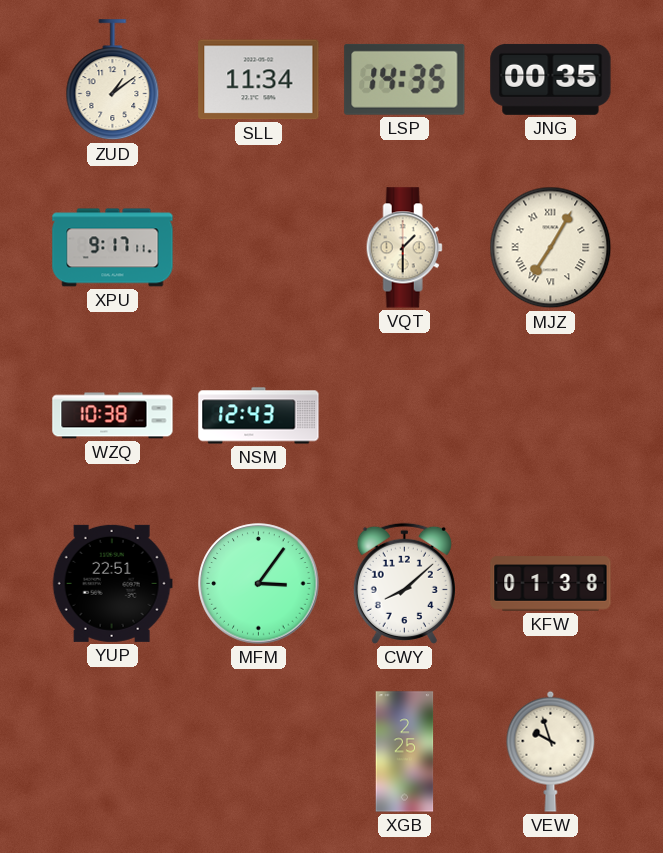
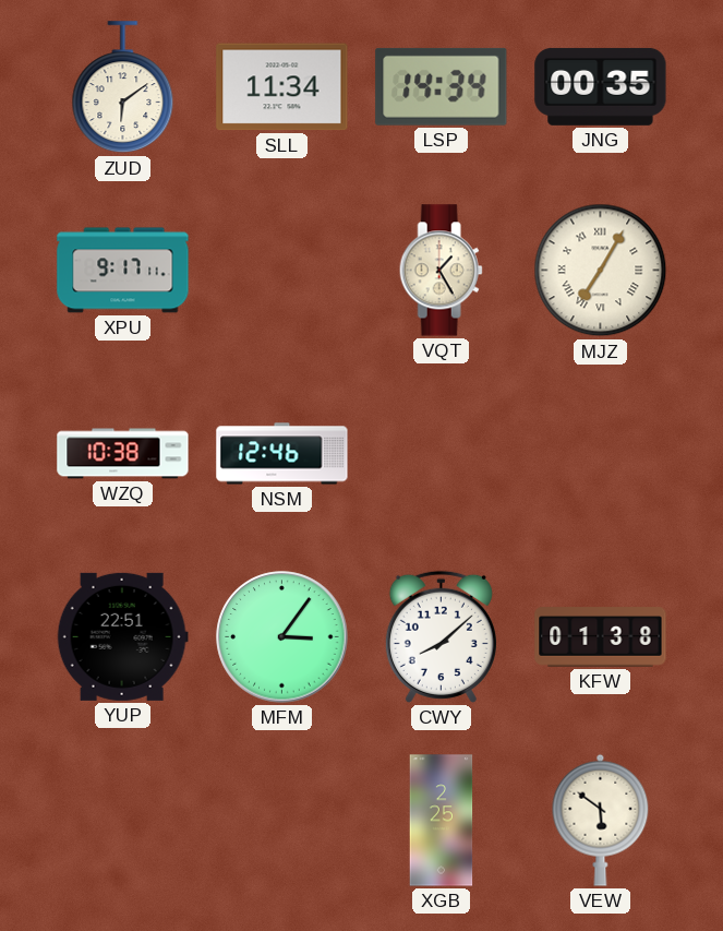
ZUD: 1:09 -> 6:09
LSP: 14:35 -> 14:34
VQT: 1:30 -> 1:25
NSM: 12:43 -> 12:46
VEW: 9:57 -> 5:51
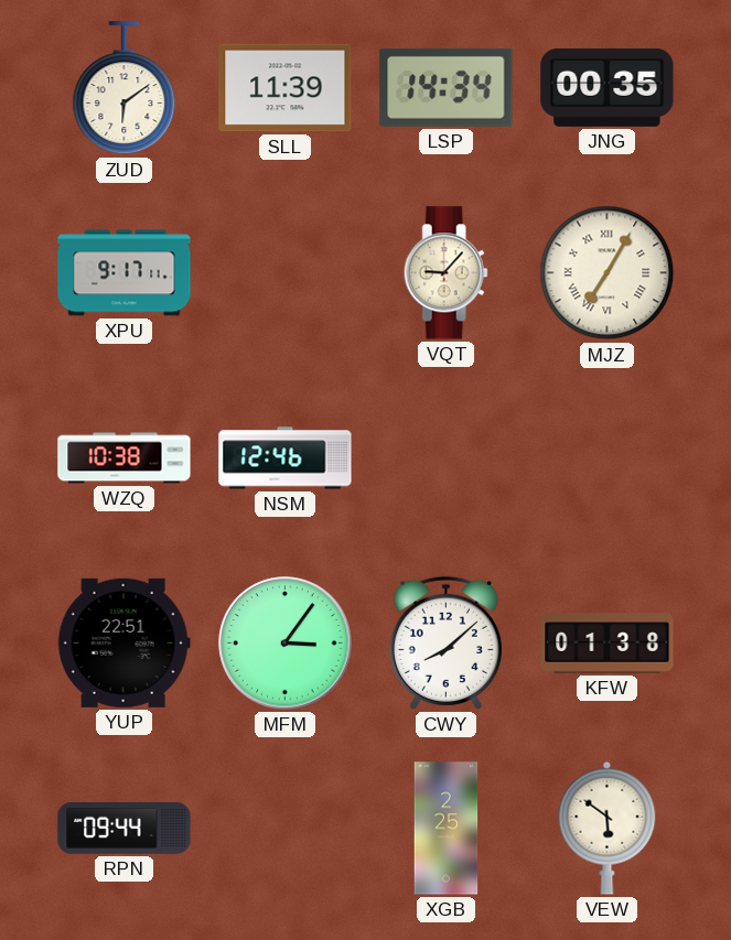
SLL: 11:34 -> 11:39
VQT: 1:25 -> 9:07
RPN: none -> 09:44
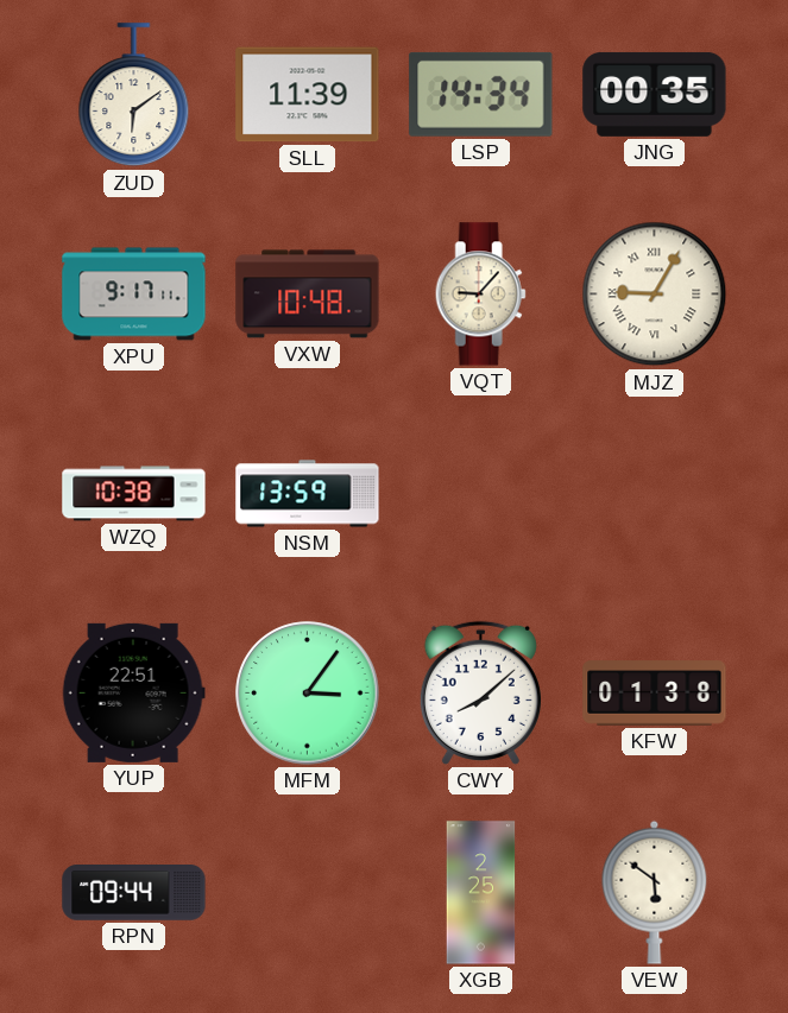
VXW: none -> 10:48
MJZ: 7:05 -> 9:05
NSM: 12:46 -> 13:59
